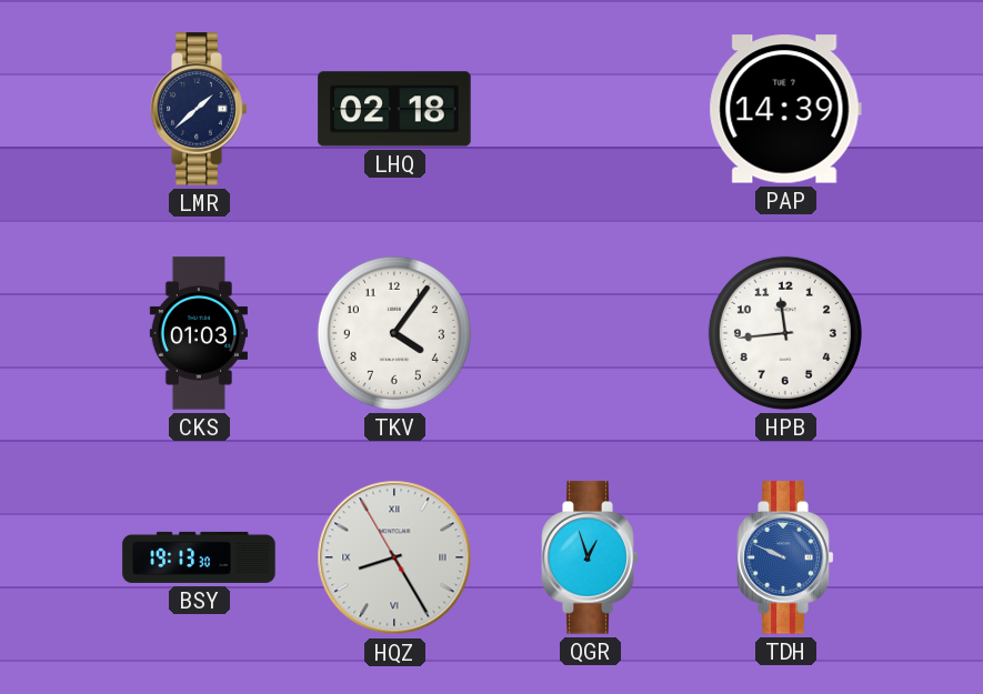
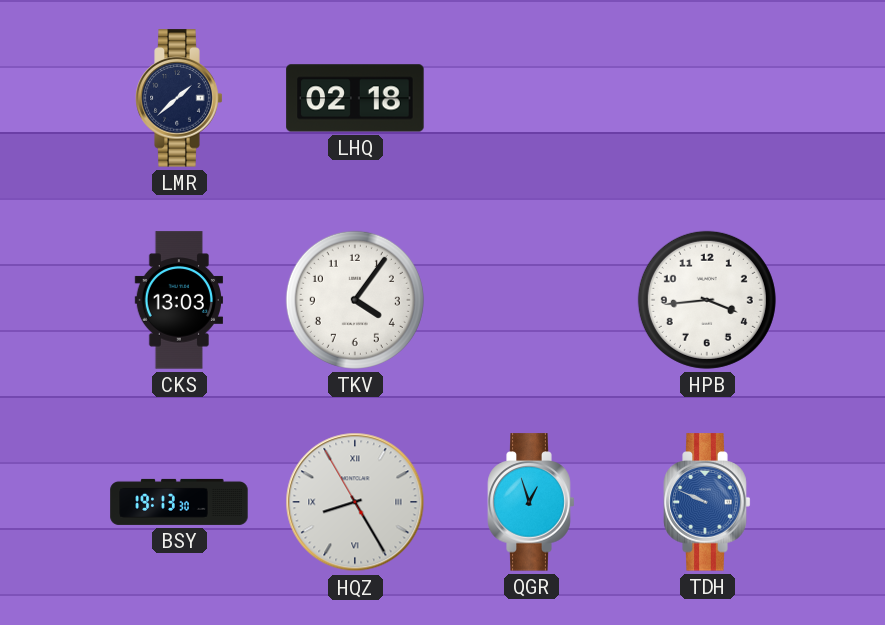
PAP: 14:39 -> none
CKS: 01:03 -> 13:03
HPB: 11:44 -> 3:44
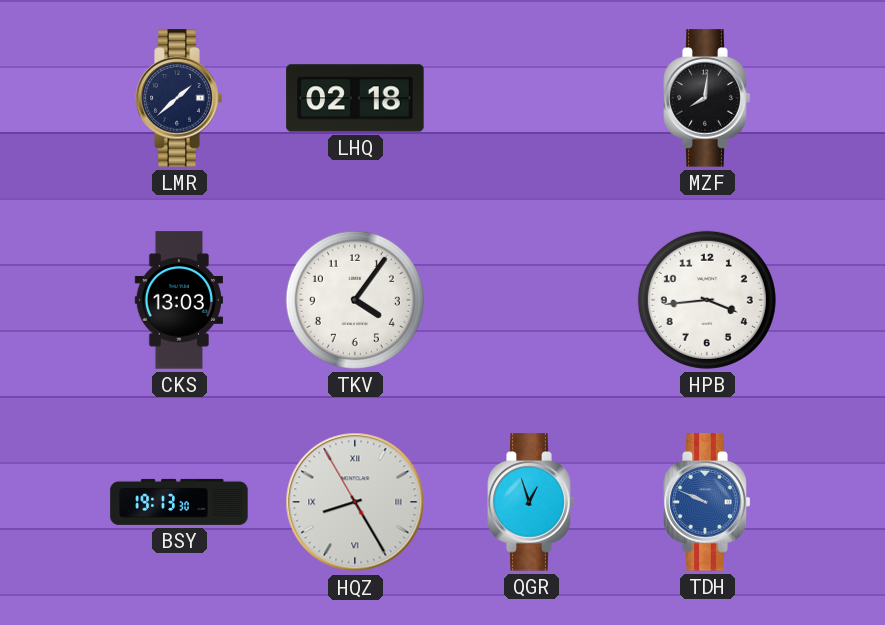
MZF: none -> 8:01
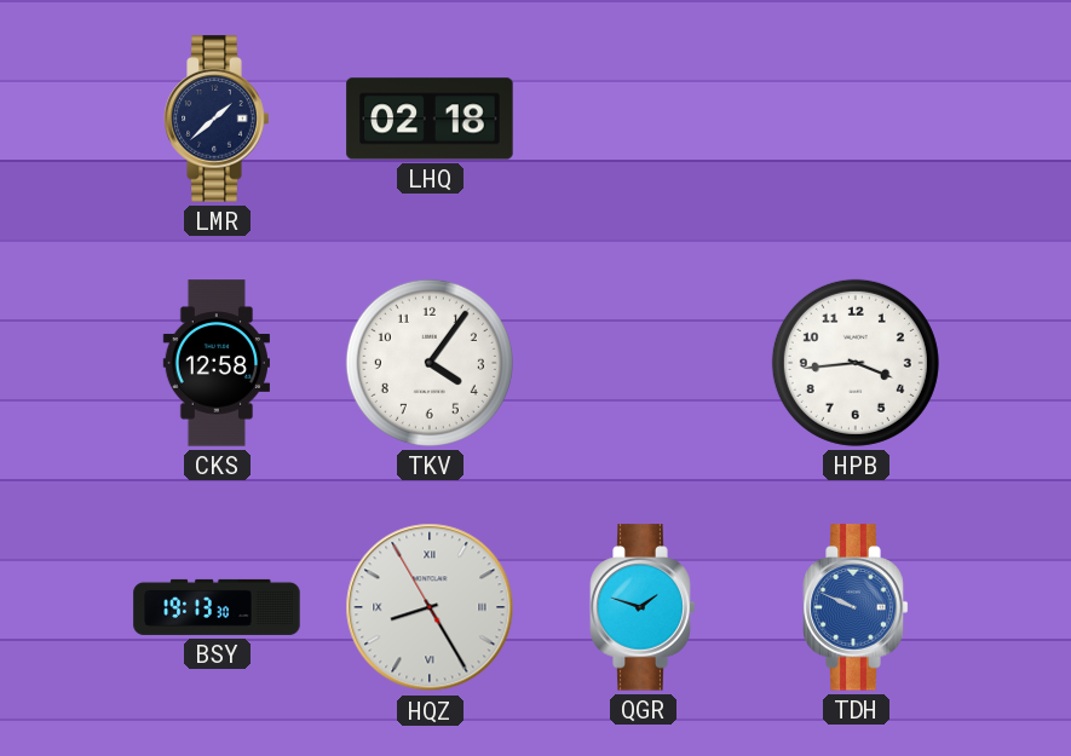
MZF: 8:01 -> none
CKS: 13:03 -> 12:58
QGR: 12:57 -> 1:48
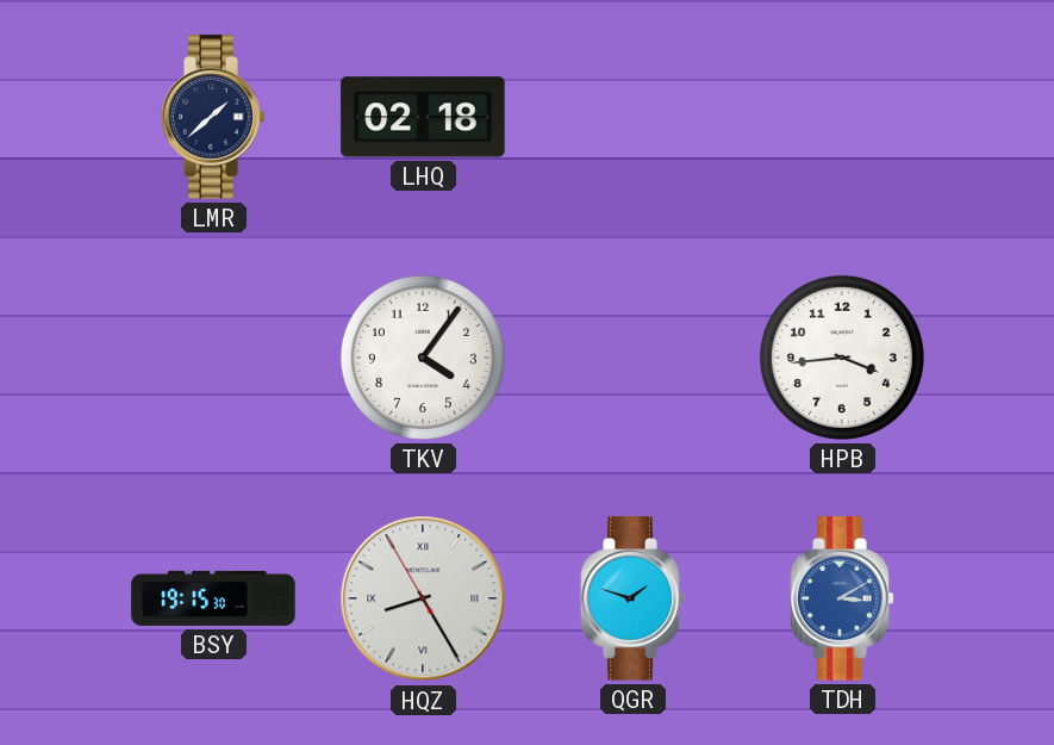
CKS: 12:58 -> none
BSY: 19:13 -> 19:15
TDH: 9:49 -> 3:10
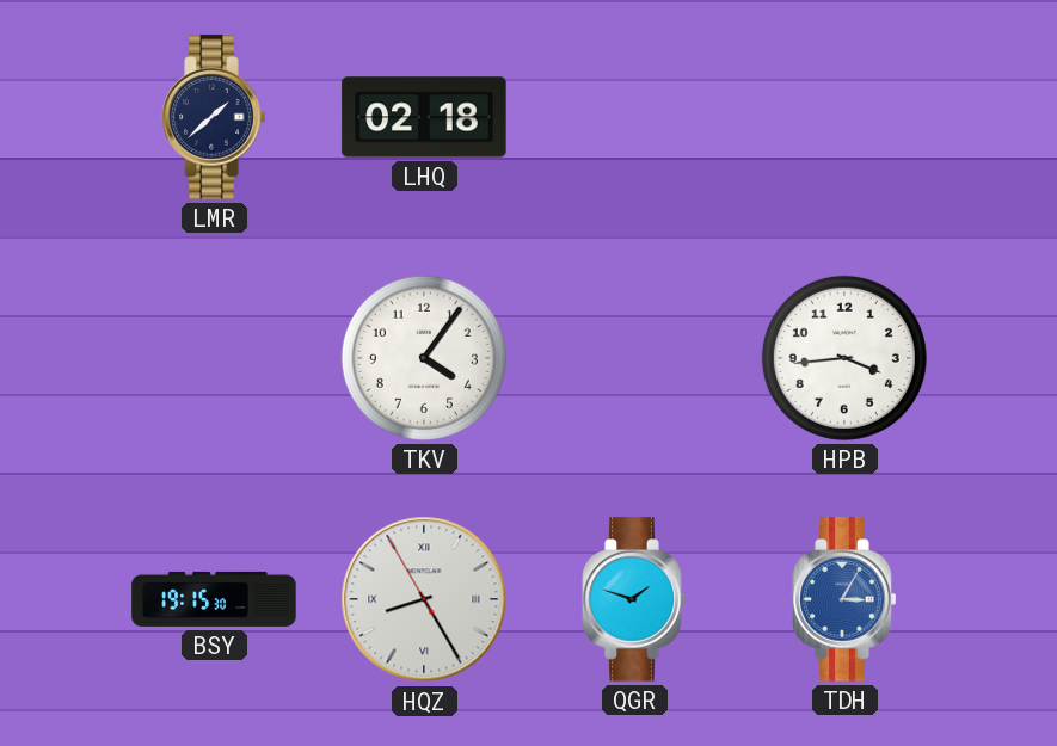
TDH: 3:10 -> 3:05
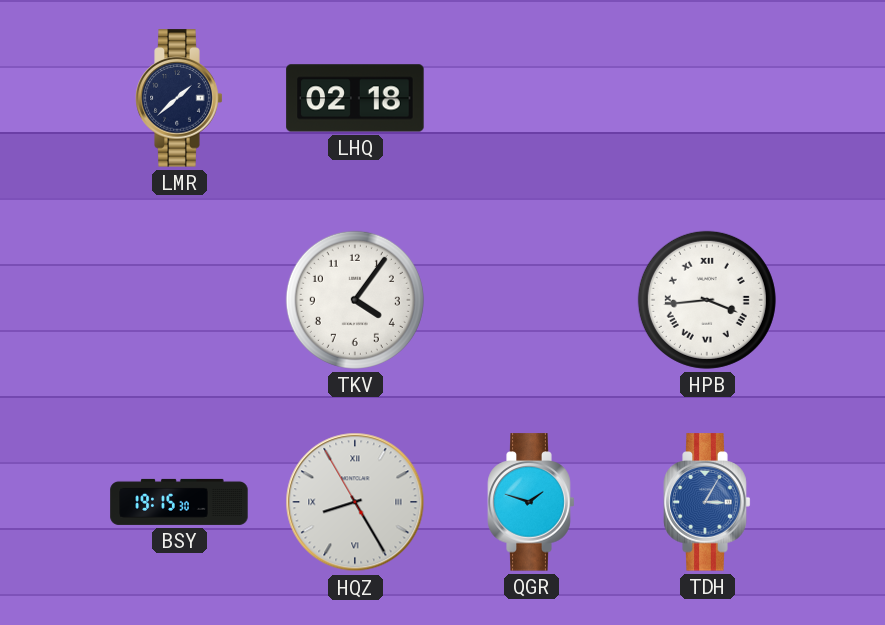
HPB numerals: Arabic -> Roman
